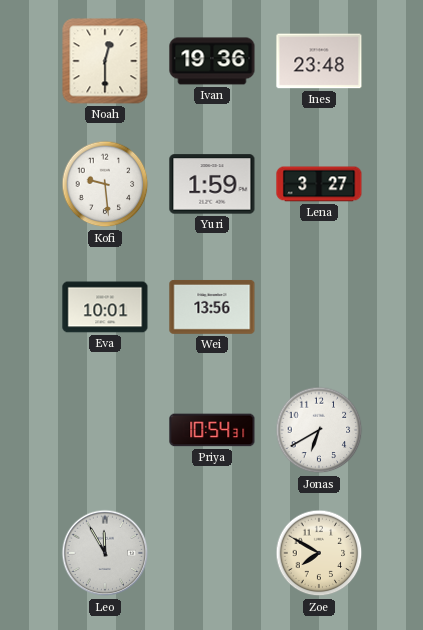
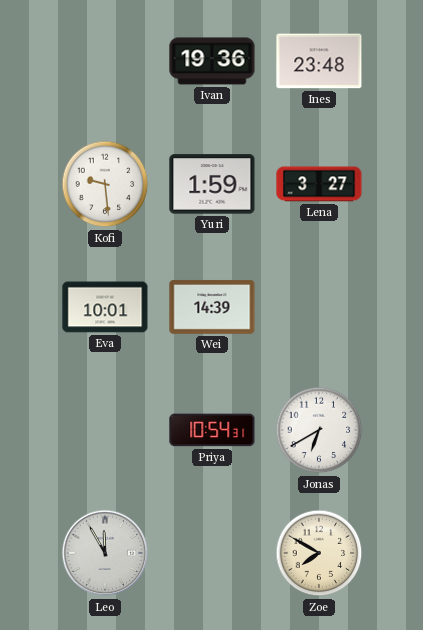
Noah: 12:30 -> none
Wei: 13:56 -> 14:39
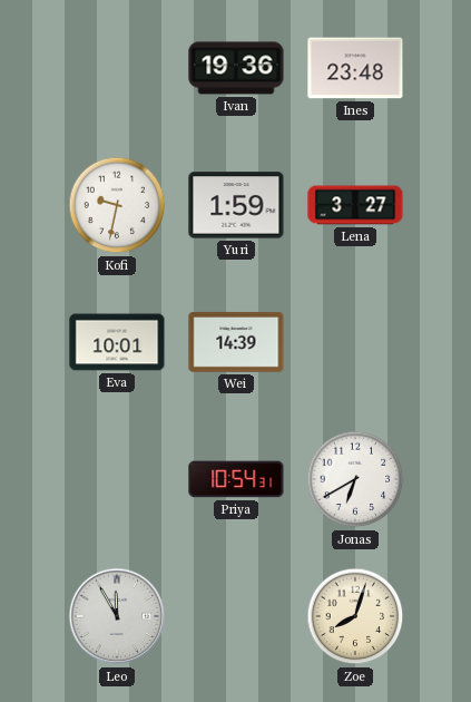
Kofi: 9:29 -> 9:32
Zoe: 7:50 -> 8:03
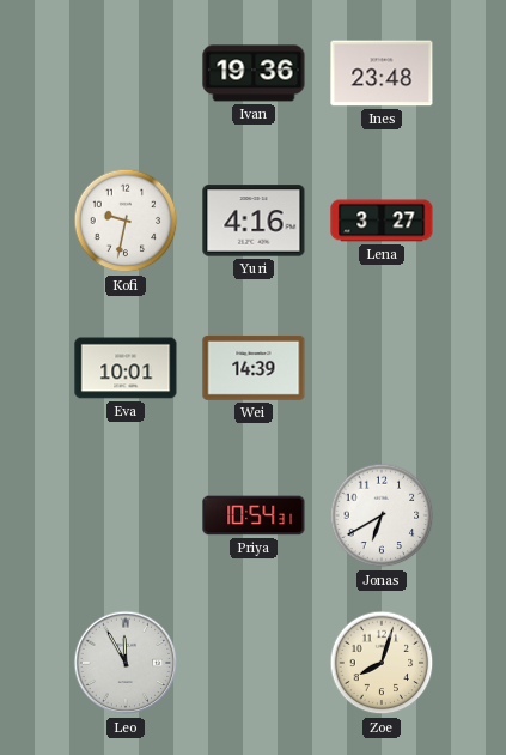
Yuri: 1:59 -> 4:16
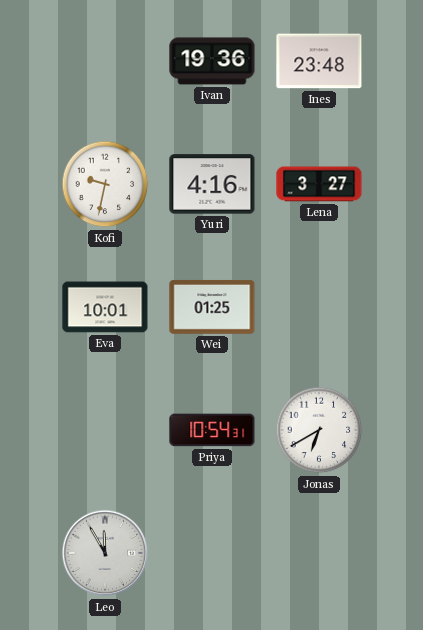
Wei: 14:39 -> 01:25
Zoe: 8:03 -> none
